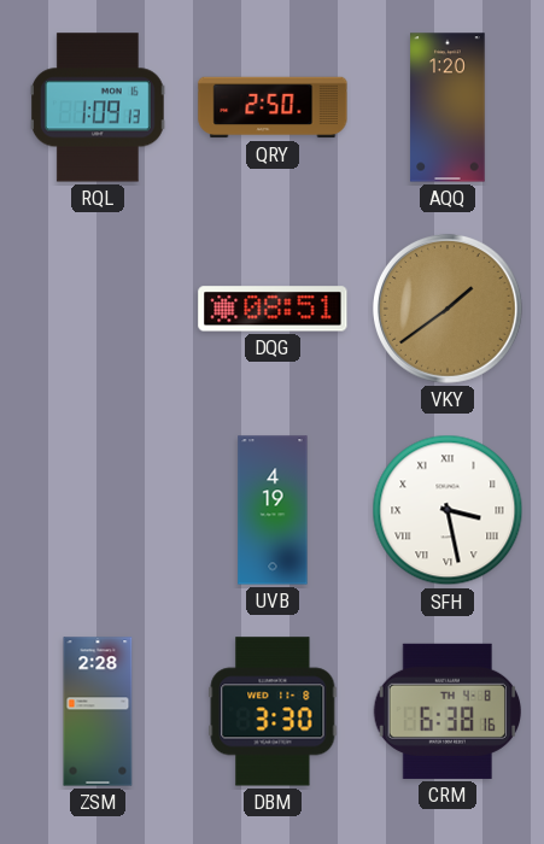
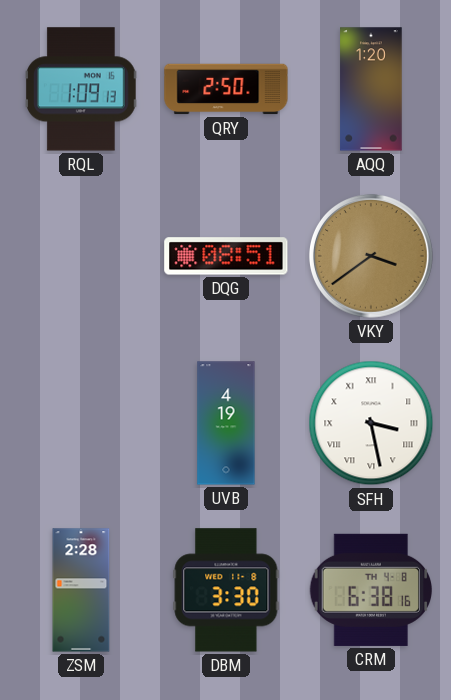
VKY: 1:39 -> 3:39
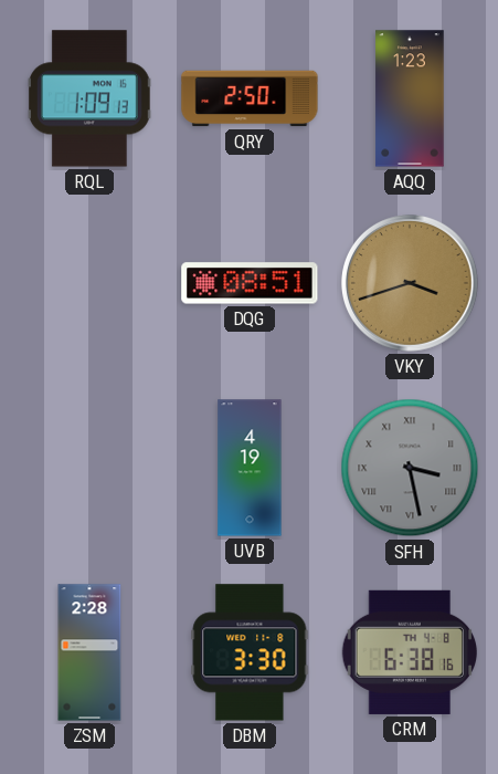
AQQ: 1:20 -> 1:23
VKY: 3:39 -> 3:42
SFH dial: white -> grey
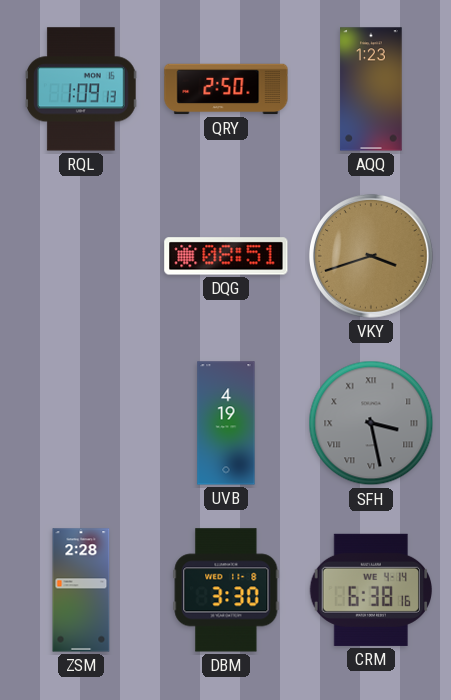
CRM date: TH 4-8 -> WE 4-14
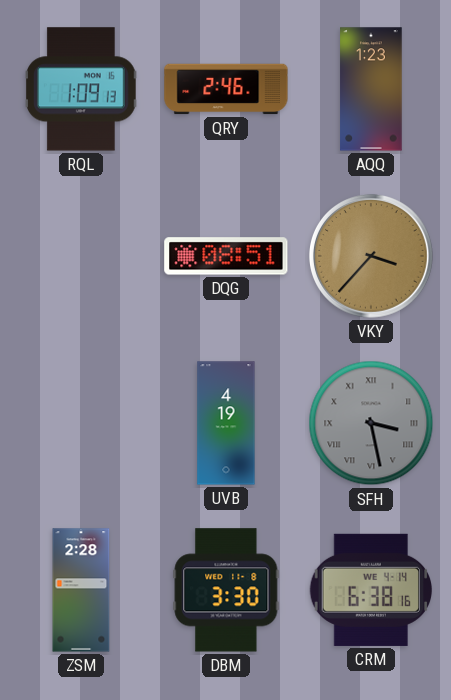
QRY: 2:50 -> 2:46
VKY: 3:42 -> 3:37
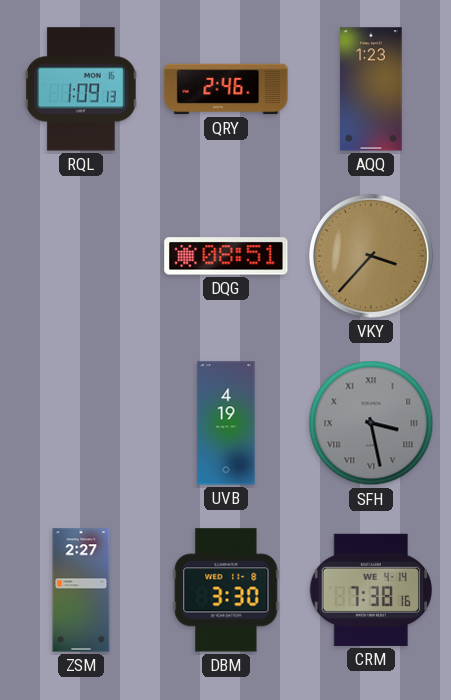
ZSM: 2:28 -> 2:27
CRM: 6:38 -> 7:38
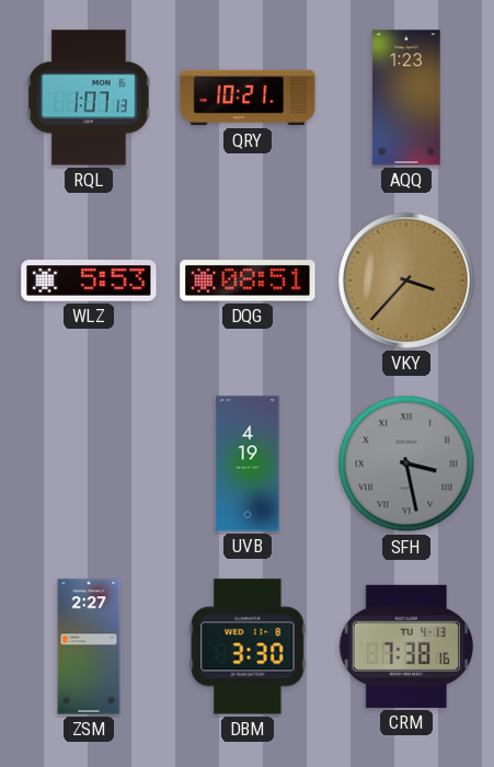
RQL: 1:09 -> 1:07
QRY: 2:46 -> 10:21
WLZ: none -> 5:53
CRM date: WE 4-14 -> TU 4-13
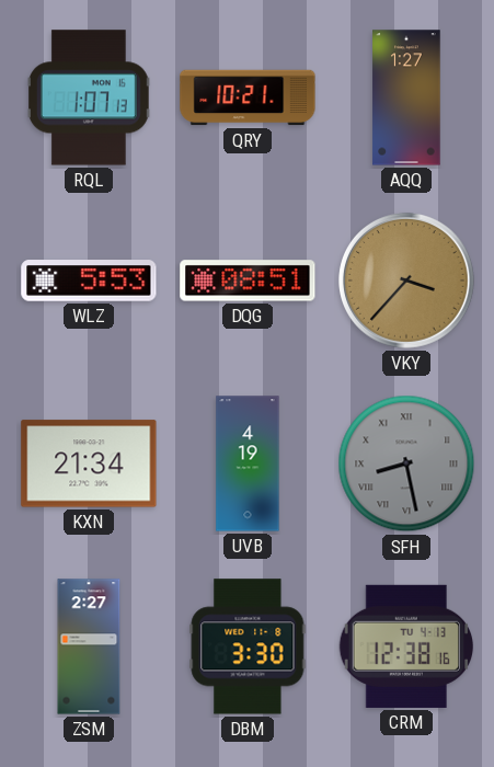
AQQ: 1:23 -> 1:27
KXN: none -> 21:34
SFH: 3:28 -> 8:28
CRM: 7:38 -> 12:38
